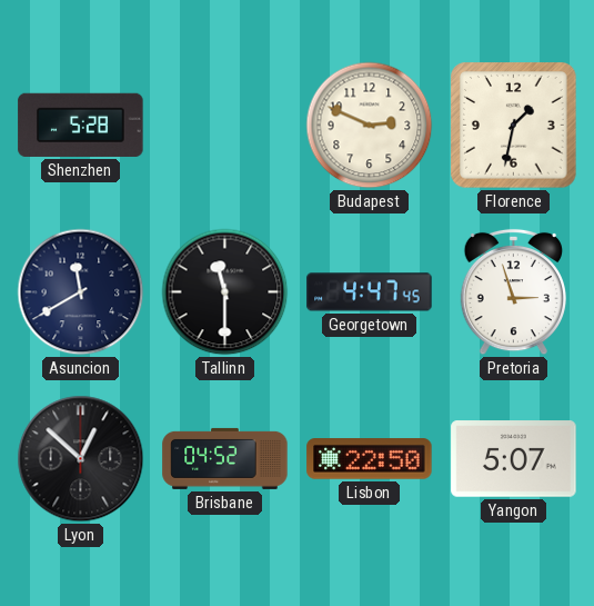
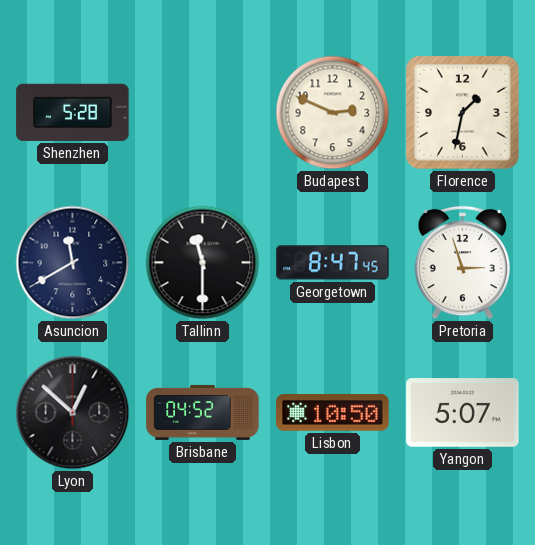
Georgetown: 4:47 -> 8:47
Lisbon: 22:50 -> 10:50
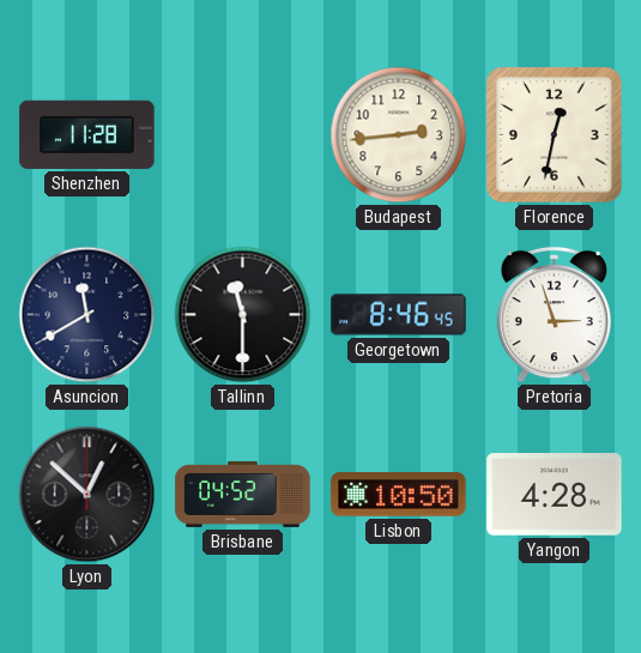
Shenzhen: 5:28 -> 11:28
Budapest: 2:49 -> 2:44
Florence: 1:32 -> 12:32
Georgetown: 8:47 -> 8:46
Yangon: 5:07 -> 4:28
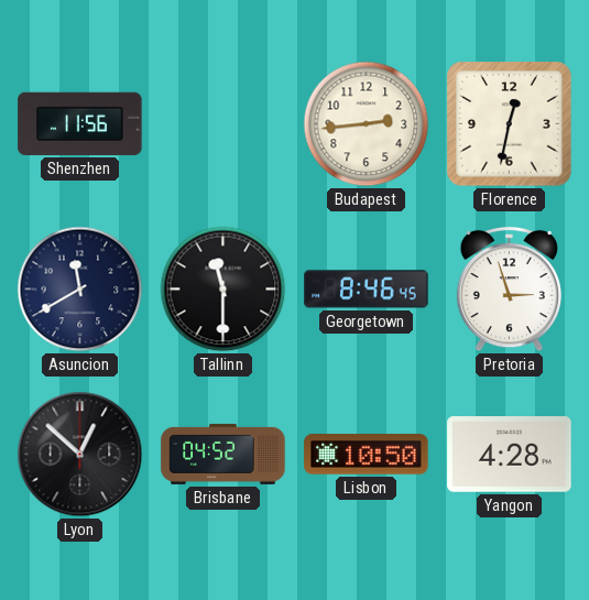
Shenzhen: 11:28 -> 11:56
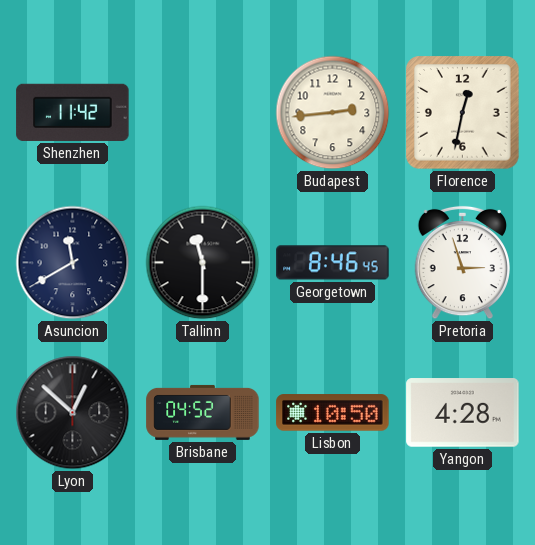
Shenzhen: 11:56 -> 11:42
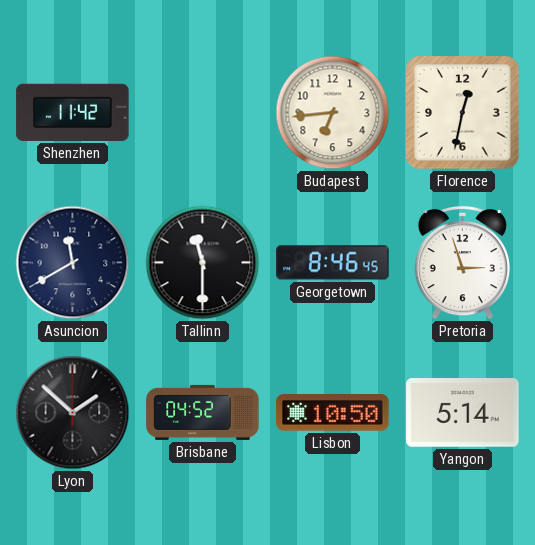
Budapest: 2:44 -> 6:44
Lyon: 12:52 -> 1:52
Yangon: 4:28 -> 5:14
